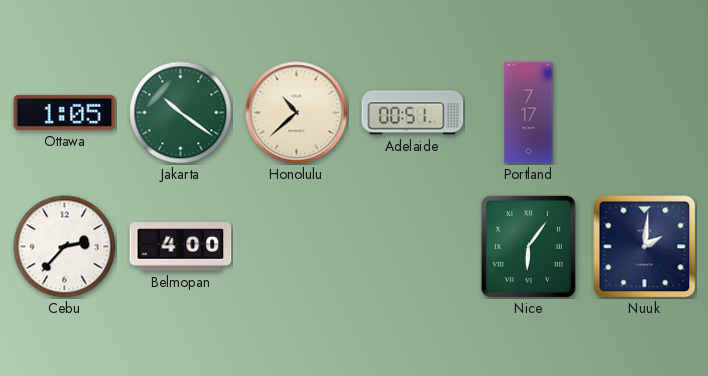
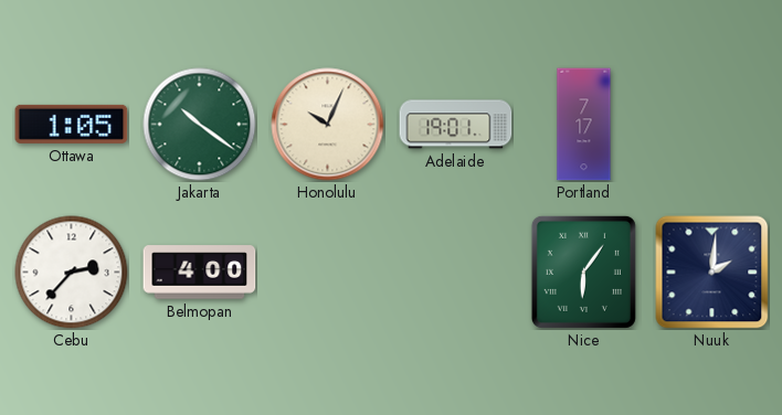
Honolulu: 10:38 -> 10:04
Adelaide: 00:51 -> 19:01
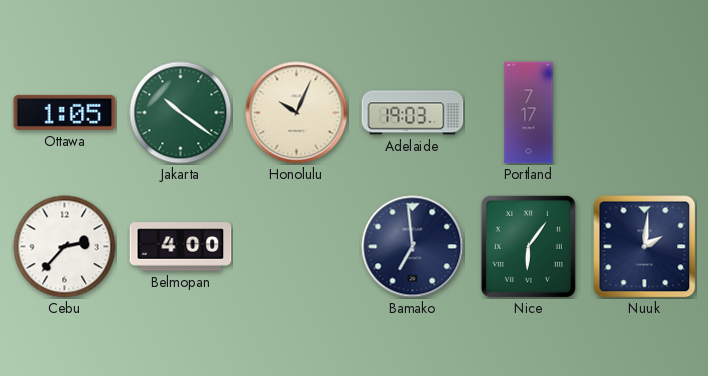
Adelaide: 19:01 -> 19:03
Bamako: none -> 6:59
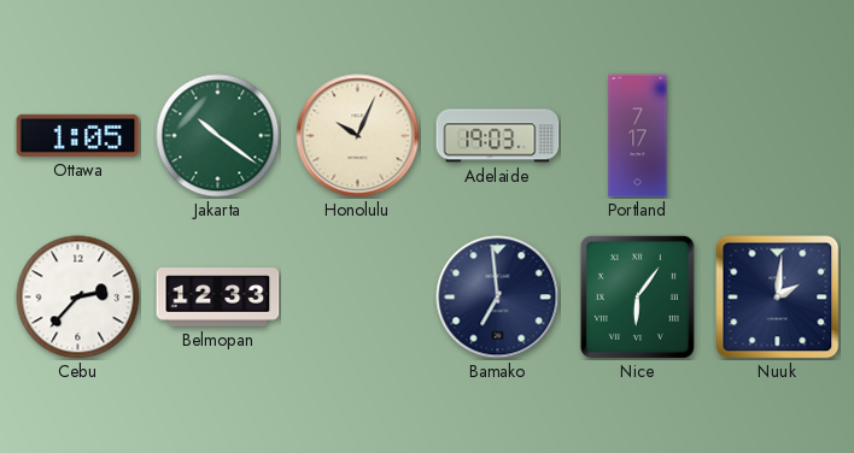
Belmopan: 4:00 -> 12:33
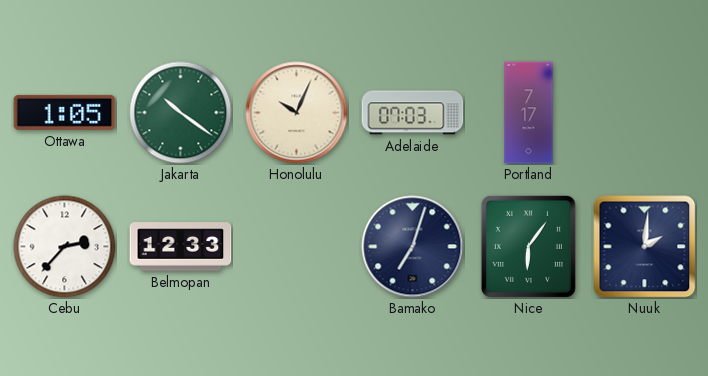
Adelaide: 19:03 -> 07:03
Bamako: 6:59 -> 7:03
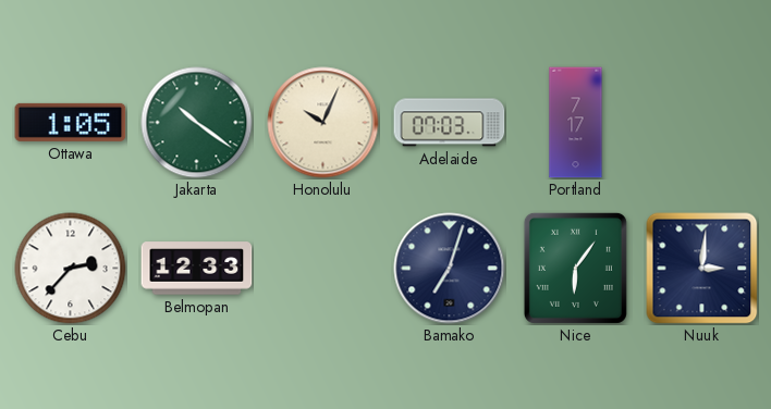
Nuuk: 2:01 -> 3:01
